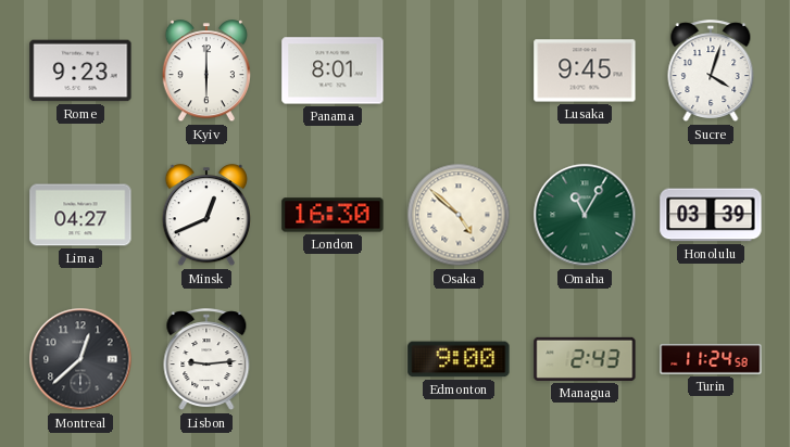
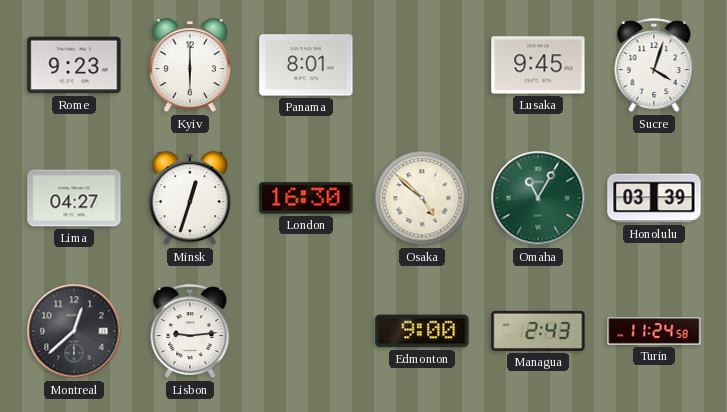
Minsk: 12:41 -> 12:33
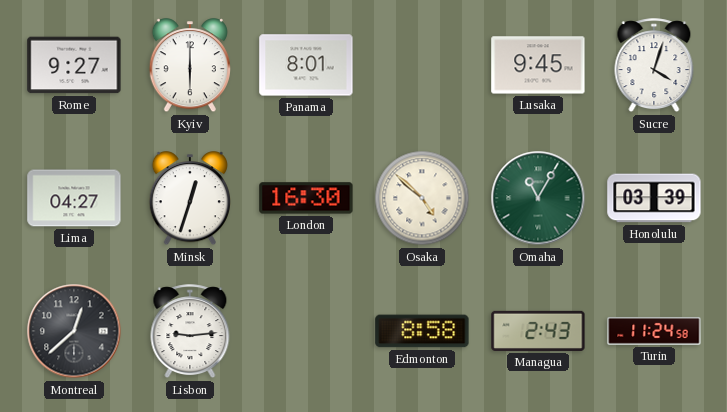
Rome: 9:23 -> 9:27
Edmonton: 9:00 -> 8:58
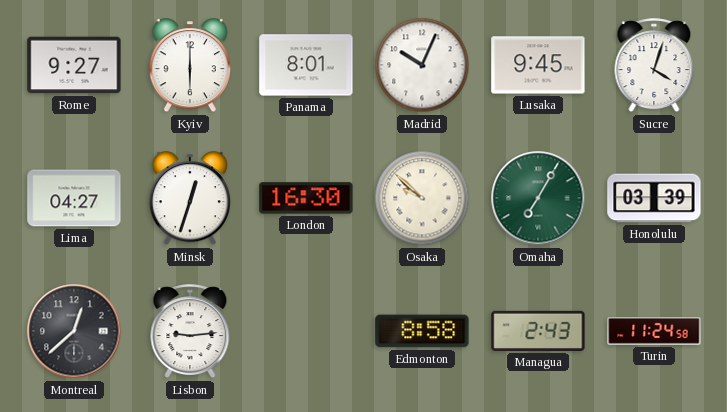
Madrid: none -> 10:04
Osaka: 4:52 -> 9:52
Omaha: 11:05 -> 7:05
